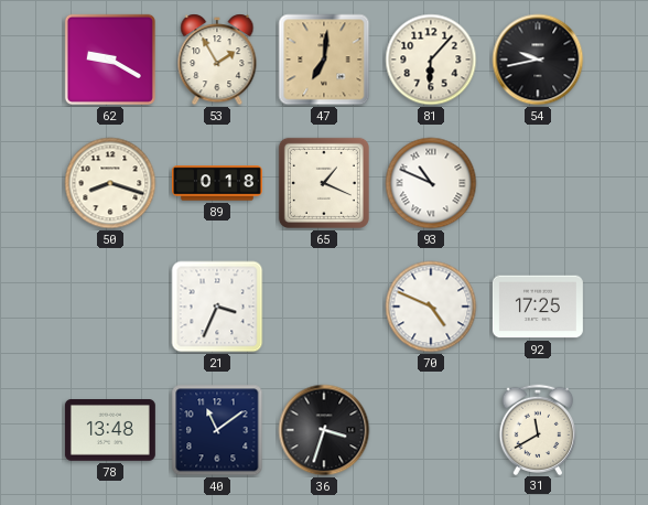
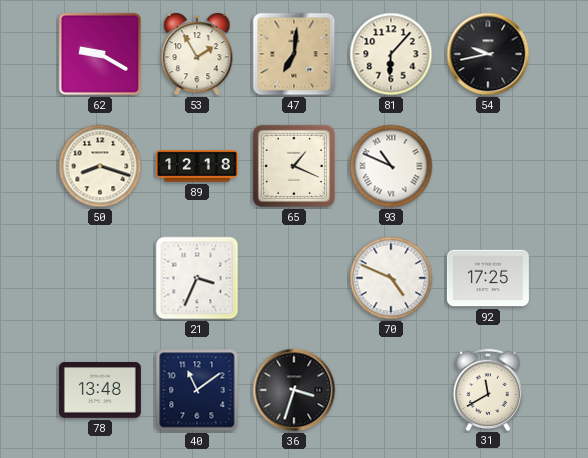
89: 0:18 -> 12:18
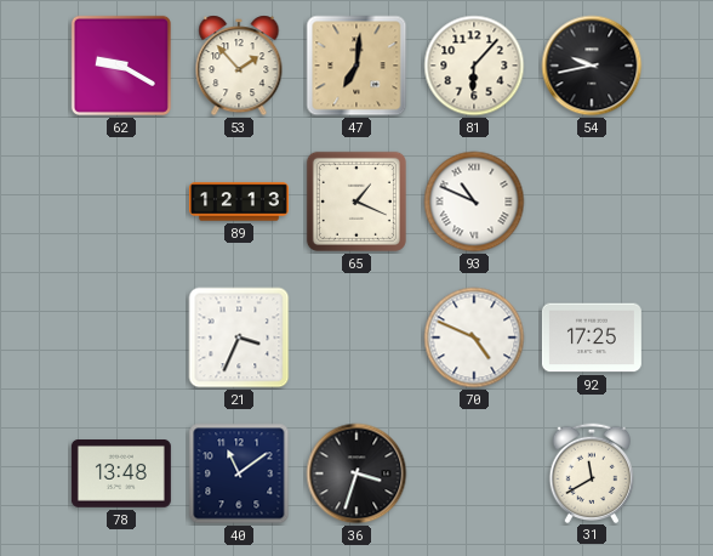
53: 1:55 -> 1:53
50: 8:18 -> none
89: 12:18 -> 12:13
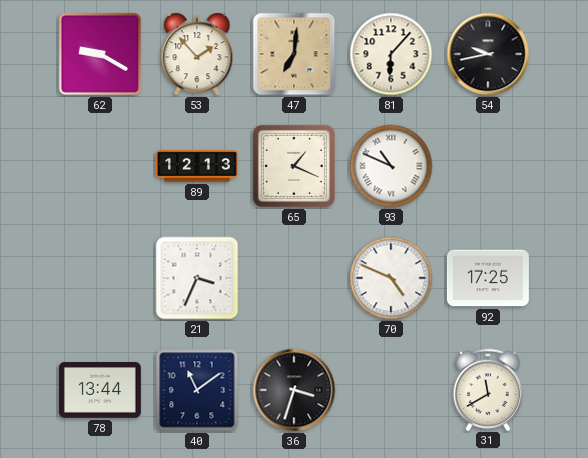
78: 13:48 -> 13:44
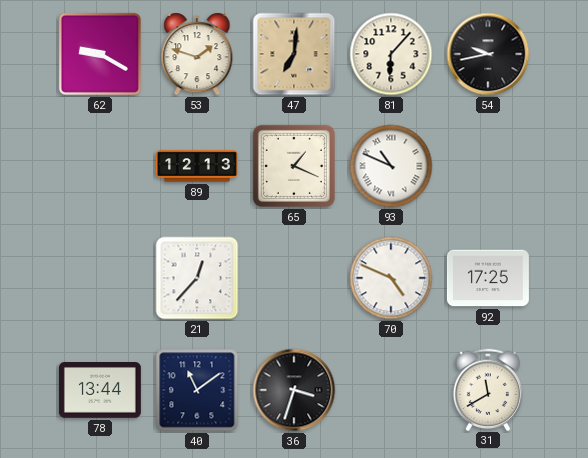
53: 1:53 -> 1:48
21: 3:34 -> 12:37
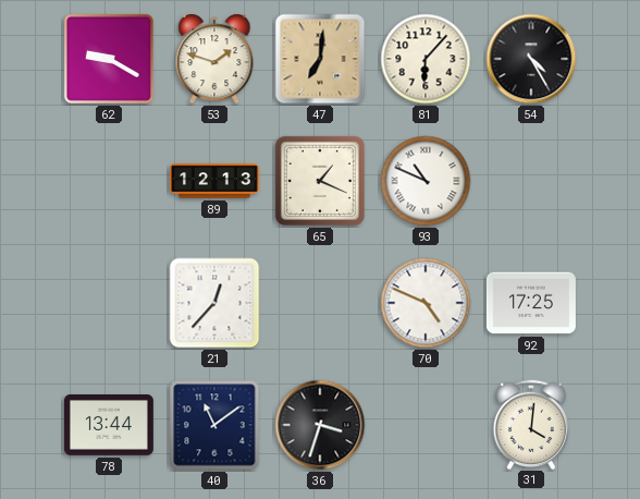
54: 9:43 -> 4:25
31: 11:40 -> 4:01
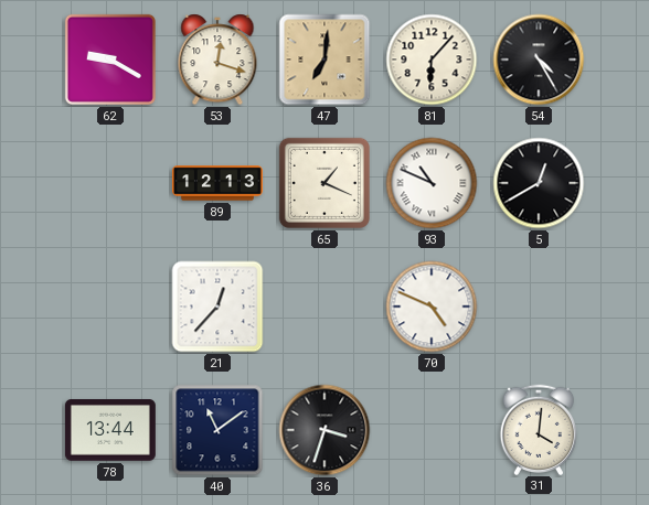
53: 1:48 -> 12:18
5: none -> 12:40
92: 17:25 -> none
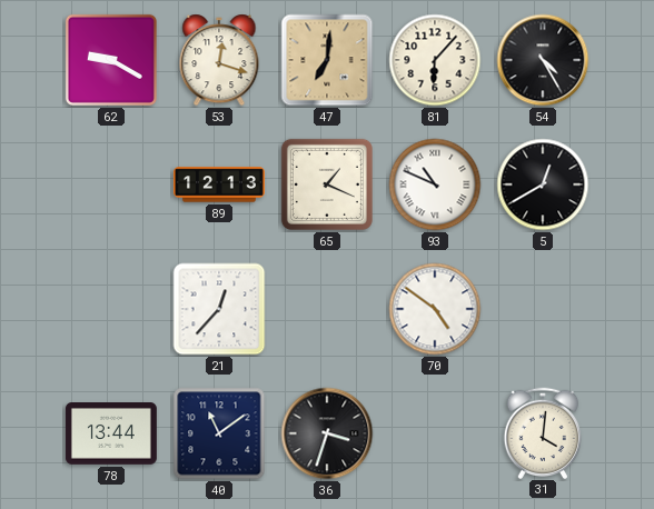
70: 4:49 -> 4:51
